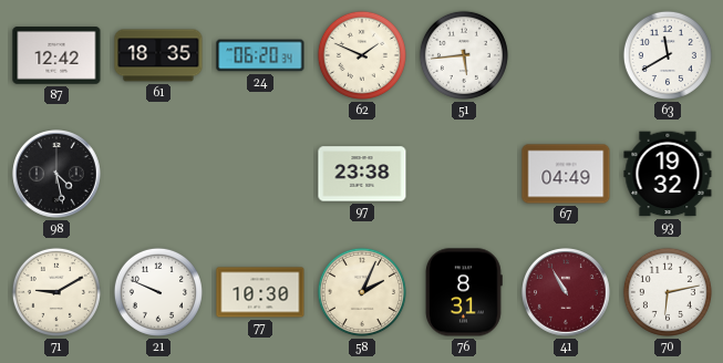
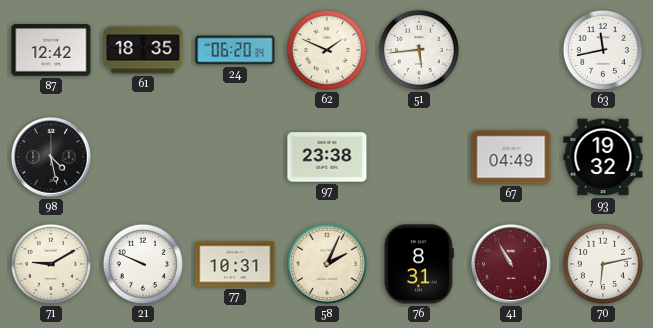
63: 11:40 -> 11:43
77: 10:30 -> 10:31
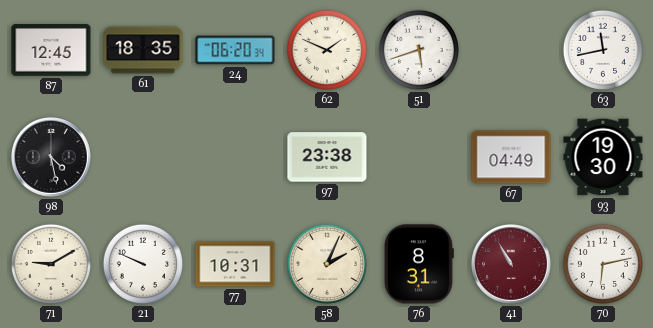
87: 12:42 -> 12:45
51: 5:44 -> 5:42
93: 19:32 -> 19:30
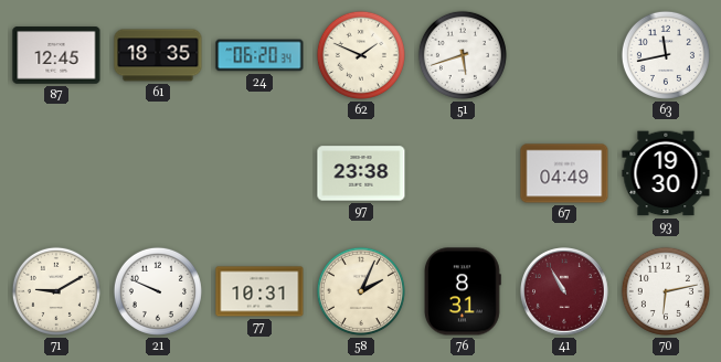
98: 4:28 -> none
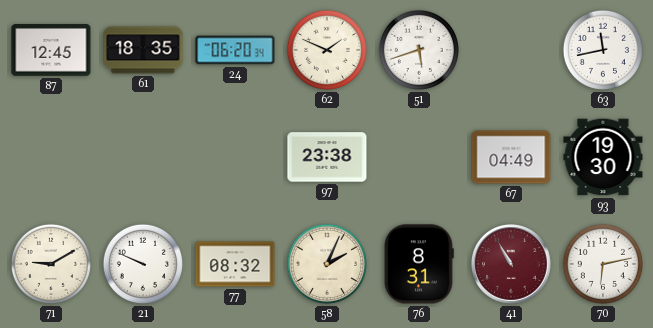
77: 10:31 -> 08:32
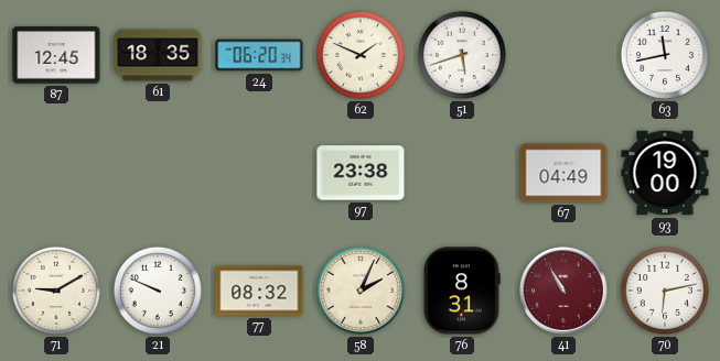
93: 19:30 -> 19:00
